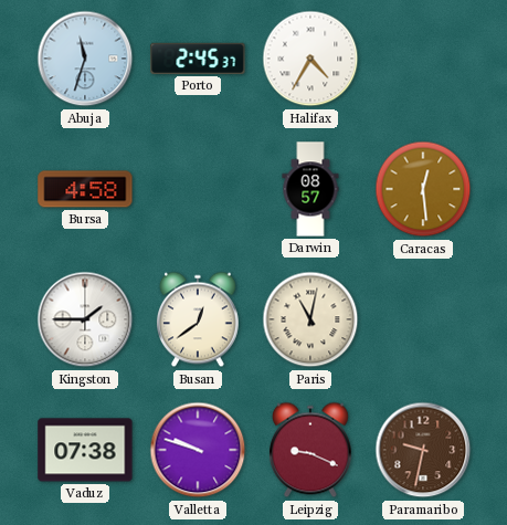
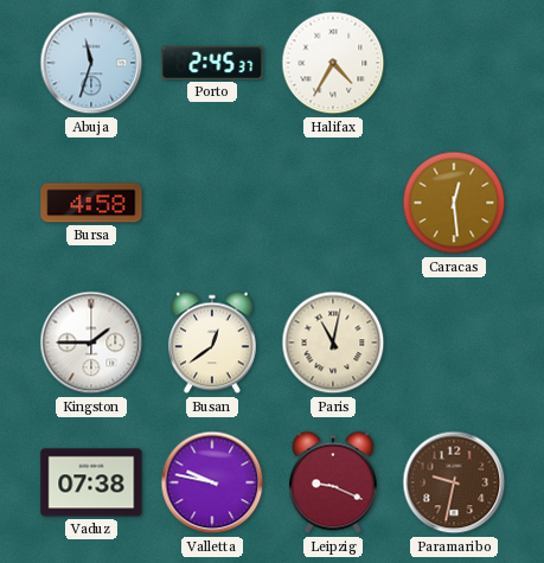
Darwin: 08:57 -> none
Valletta: 9:48 -> 9:47
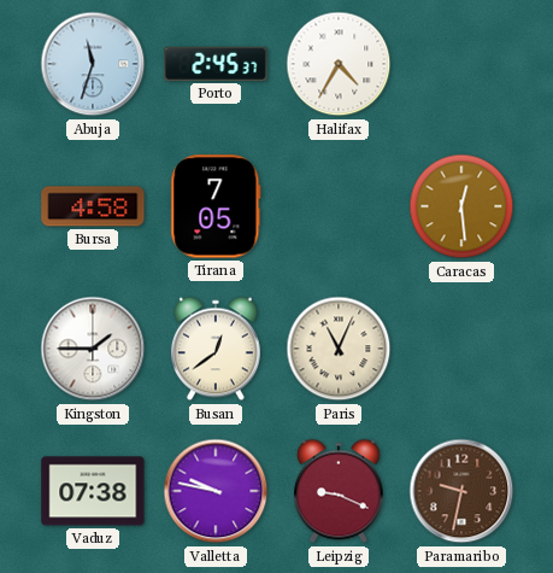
Tirana: none -> 7:05
Paris: 11:02 -> 11:04
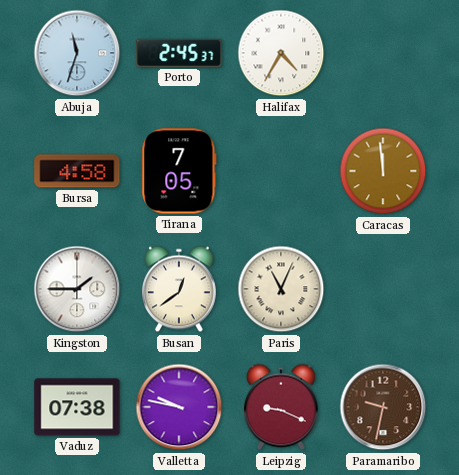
Caracas: 12:29 -> 11:59
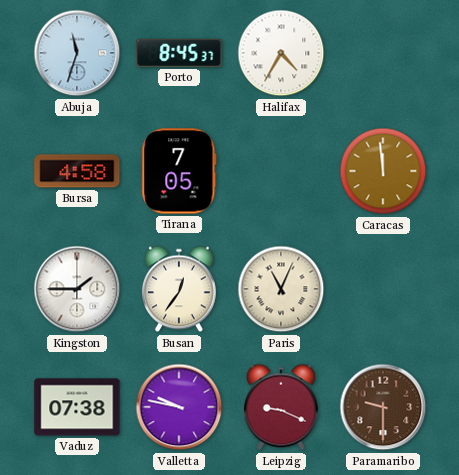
Porto: 2:45 -> 8:45
Busan: 12:39 -> 12:36
Paramaribo: 9:32 -> 9:30
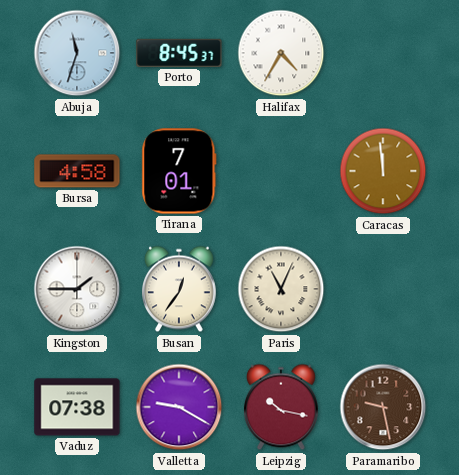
Tirana: 7:05 -> 7:01
Valletta: 9:47 -> 9:20
Leipzig: 9:19 -> 10:17
Paramaribo: 9:30 -> 9:28
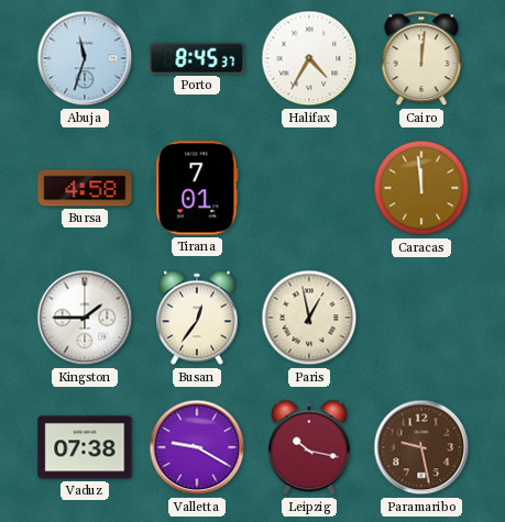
Cairo: none -> 12:01
Paris: 11:04 -> 12:58
